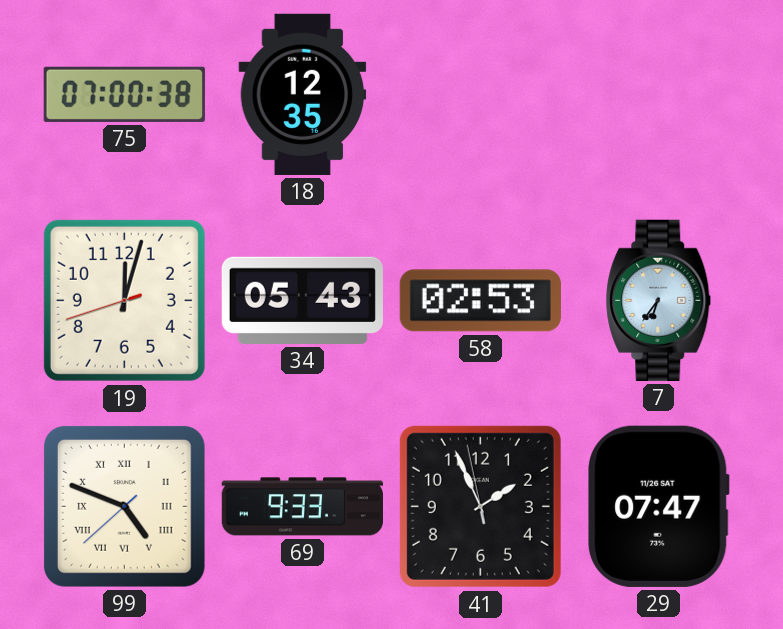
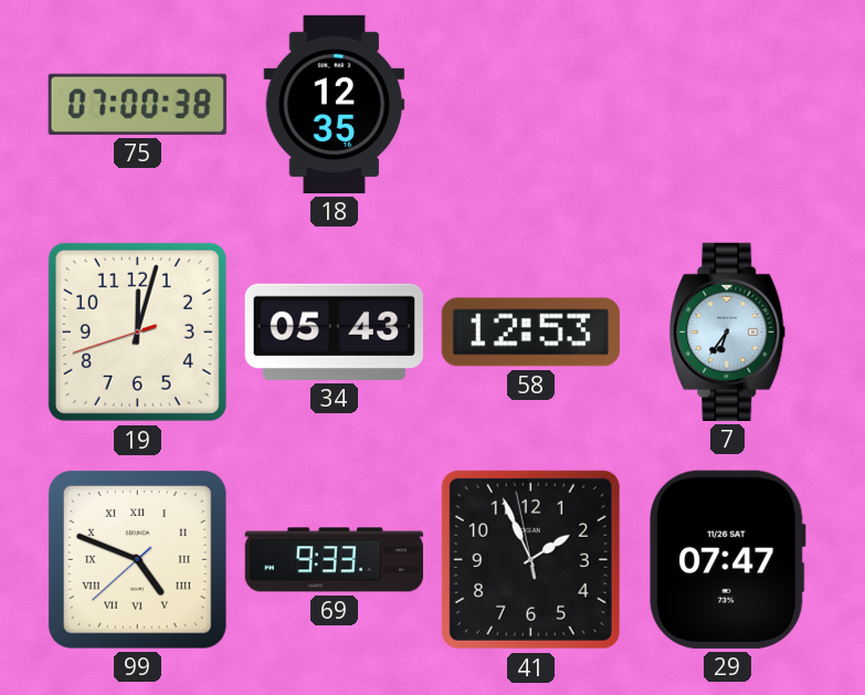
58: 02:53 -> 12:53
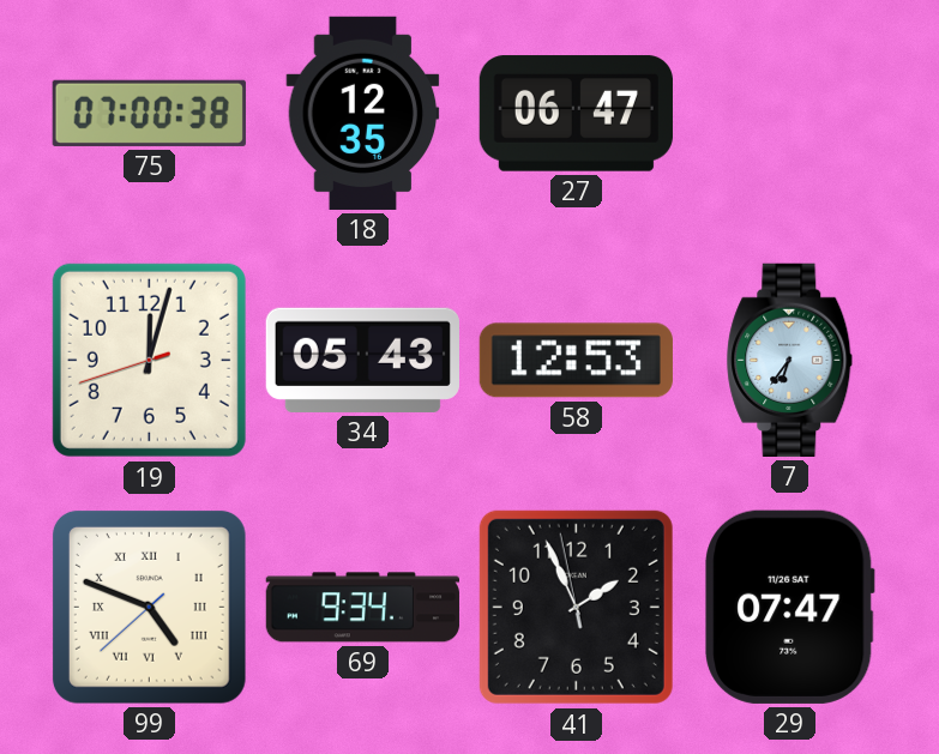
27: none -> 06:47
69: 9:33 -> 9:34
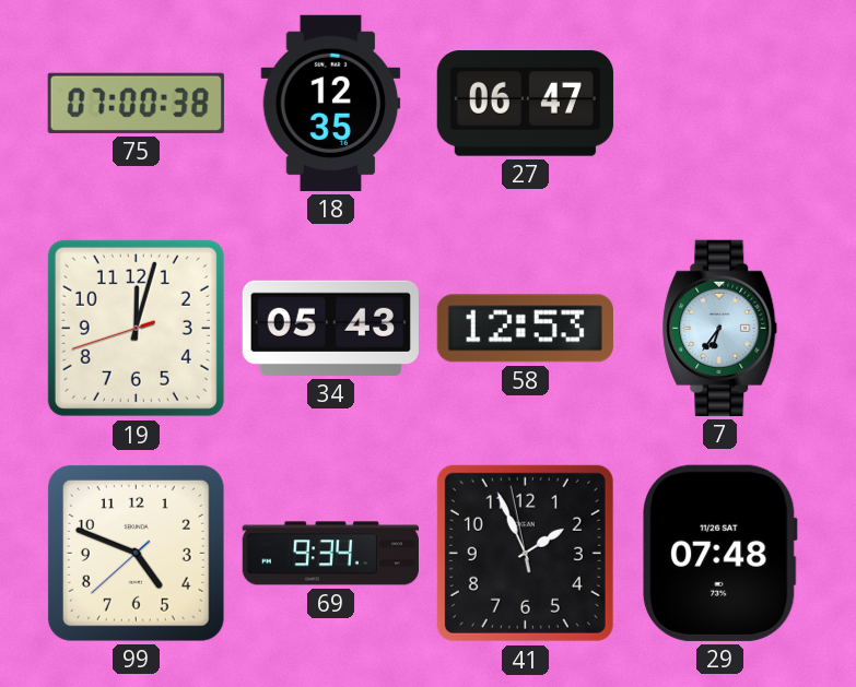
99 numerals: Roman -> Arabic
29: 07:47 -> 07:48
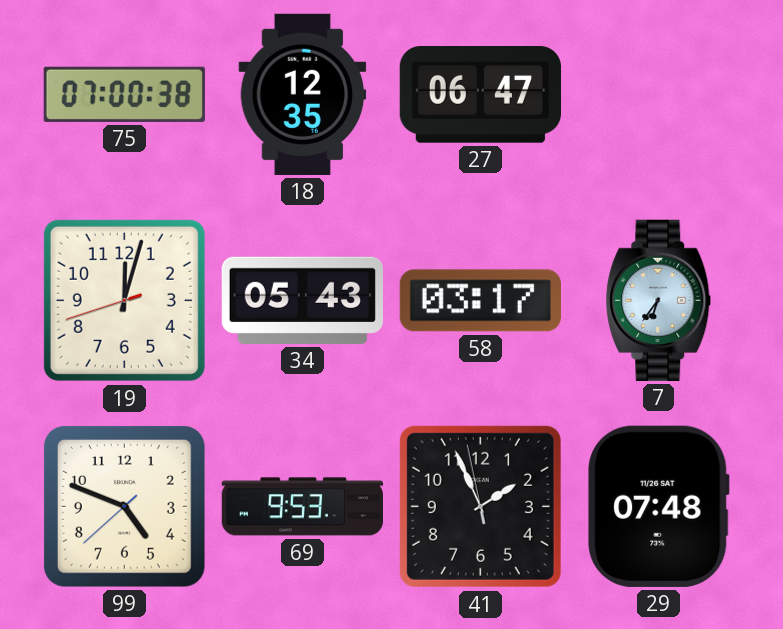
58: 12:53 -> 03:17
69: 9:34 -> 9:53
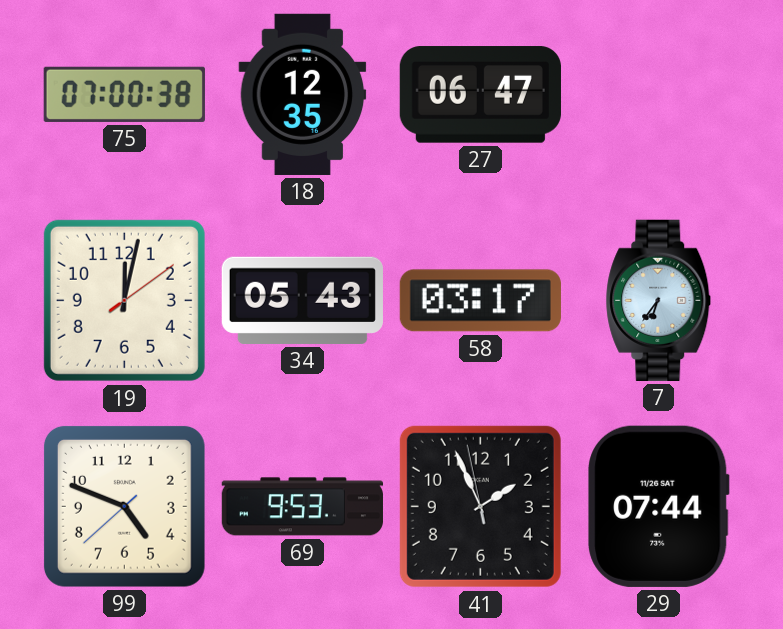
19: 12:02:42 -> 12:02:09
29: 07:48 -> 07:44
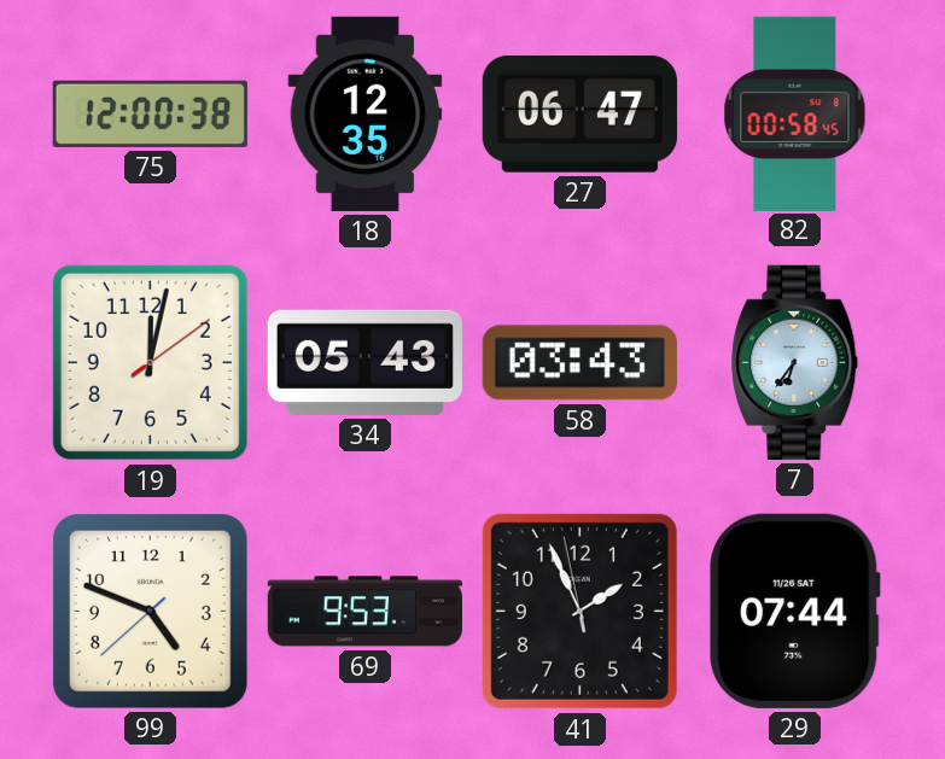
75: 07:00 -> 12:00
82: none -> 00:58
58: 03:17 -> 03:43
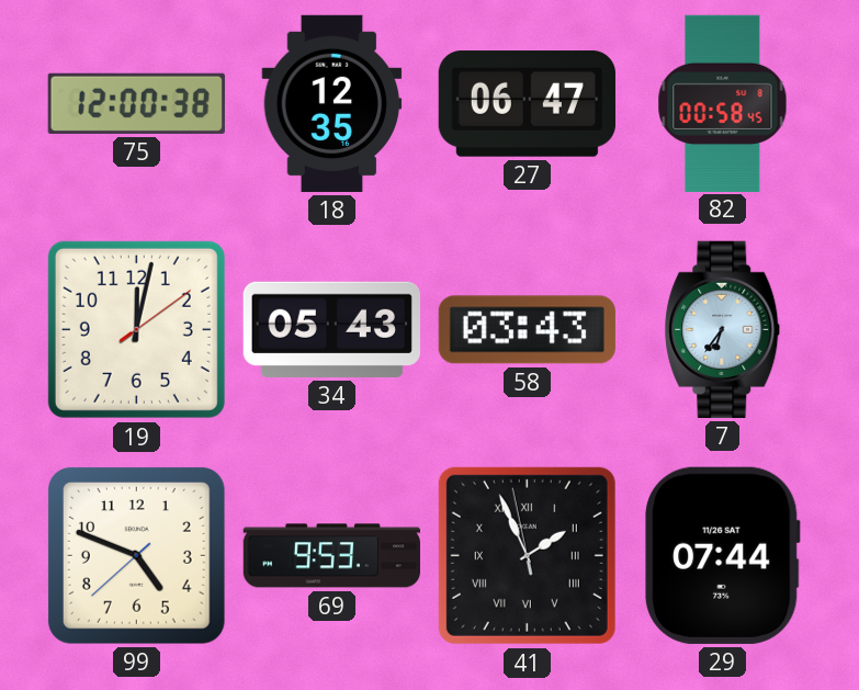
41 numerals: Arabic -> Roman
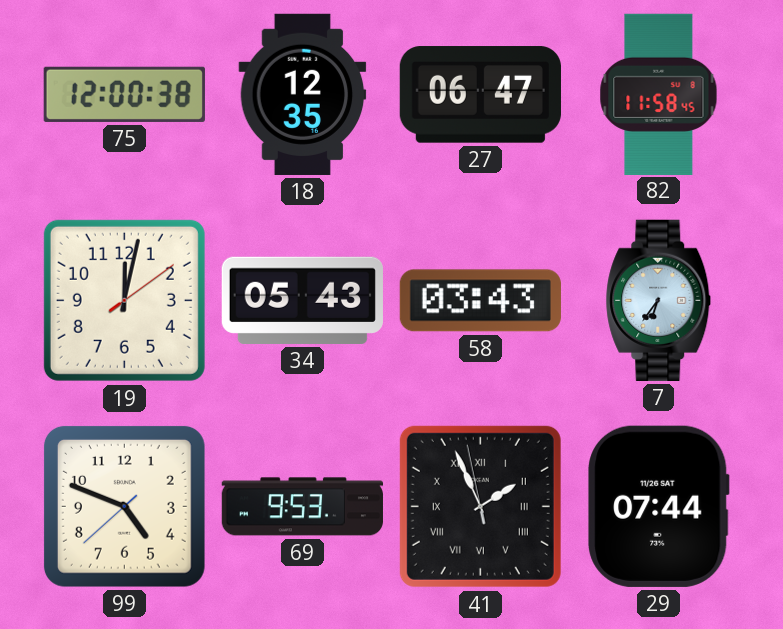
82: 00:58 -> 11:58
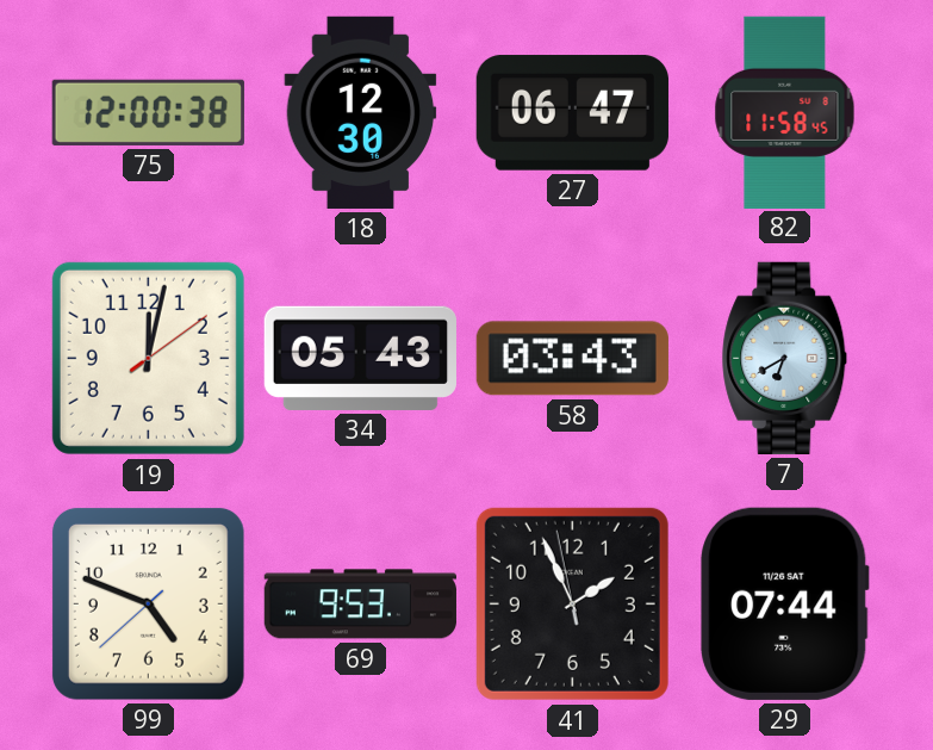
18: 12:35 -> 12:30
7: 6:36 -> 6:40
41 numerals: Roman -> Arabic
